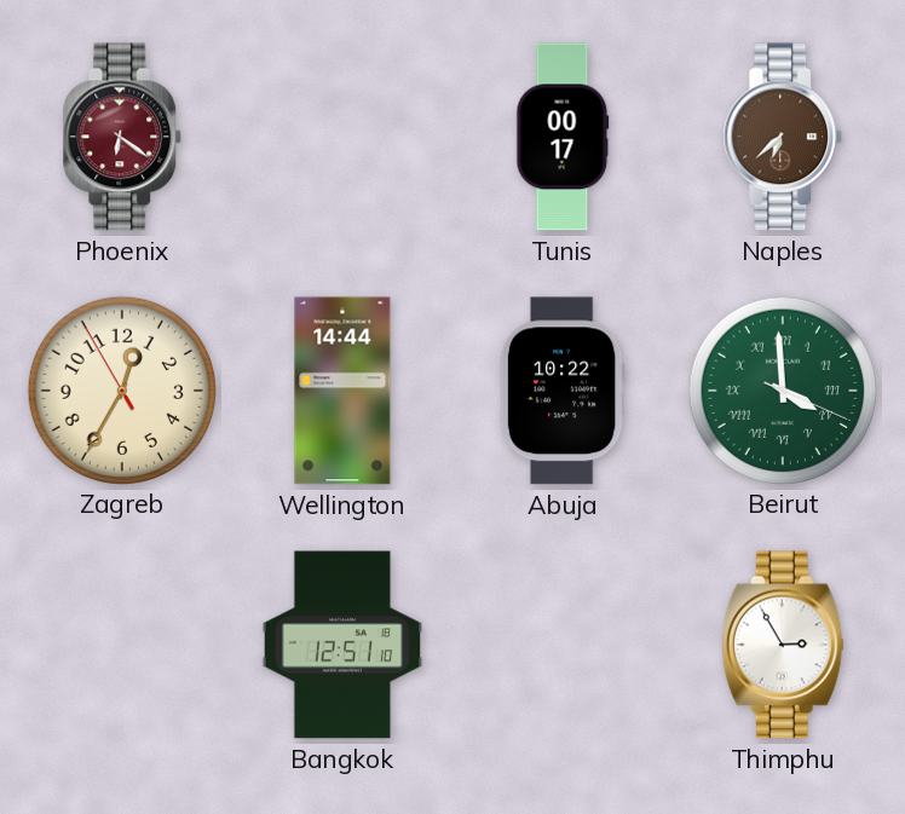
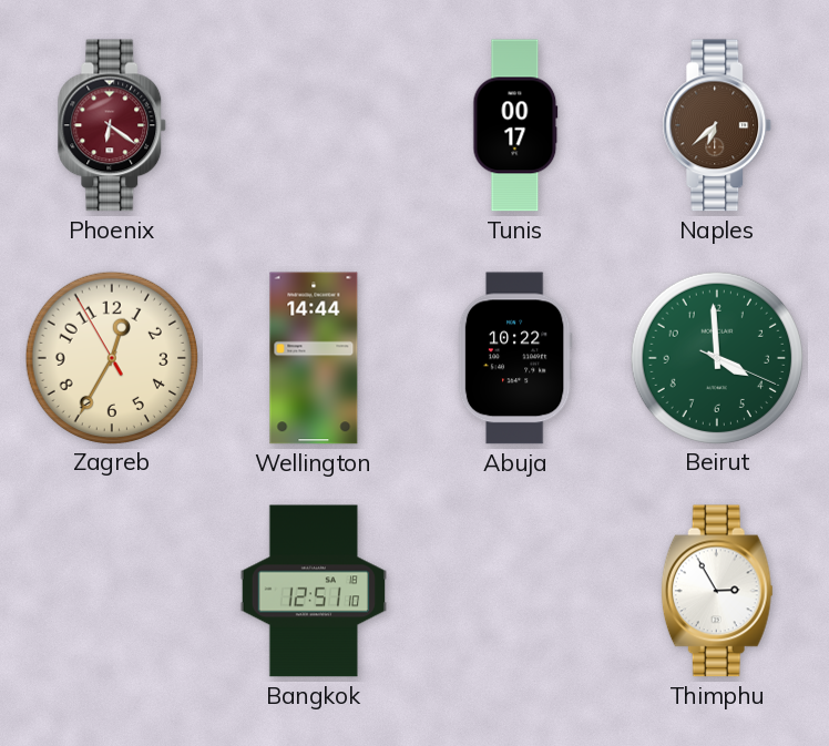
Beirut numerals: Roman -> Arabic
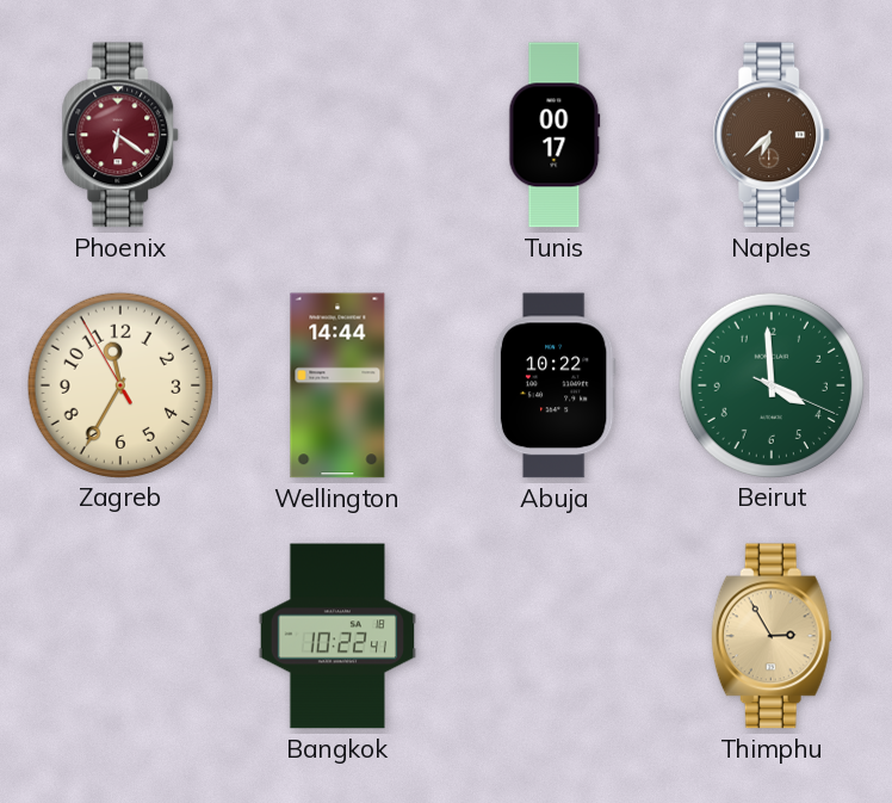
Zagreb: 12:34 -> 11:34
Bangkok: 12:51 -> 10:22
Thimphu dial: white -> champagne
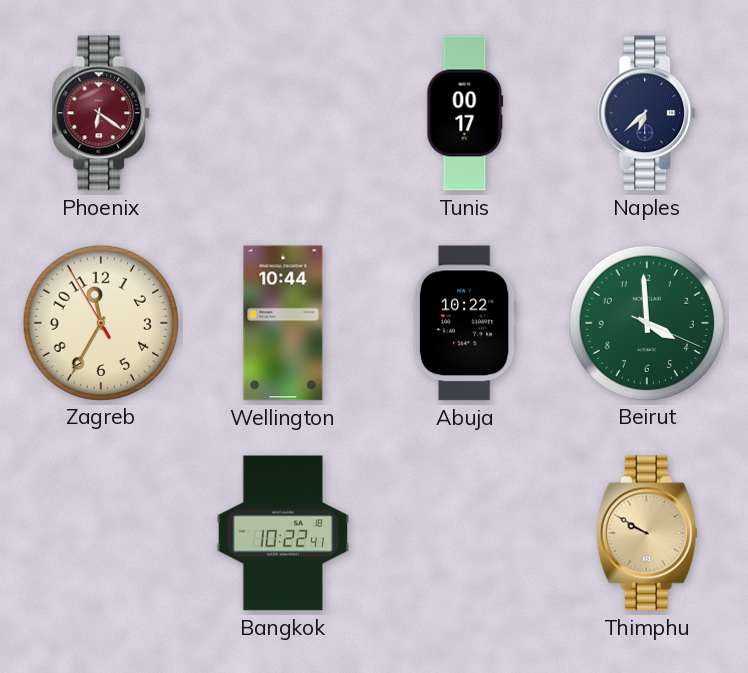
Naples dial: brown -> navy
Wellington: 14:44 -> 10:44
Thimphu: 2:55 -> 9:50
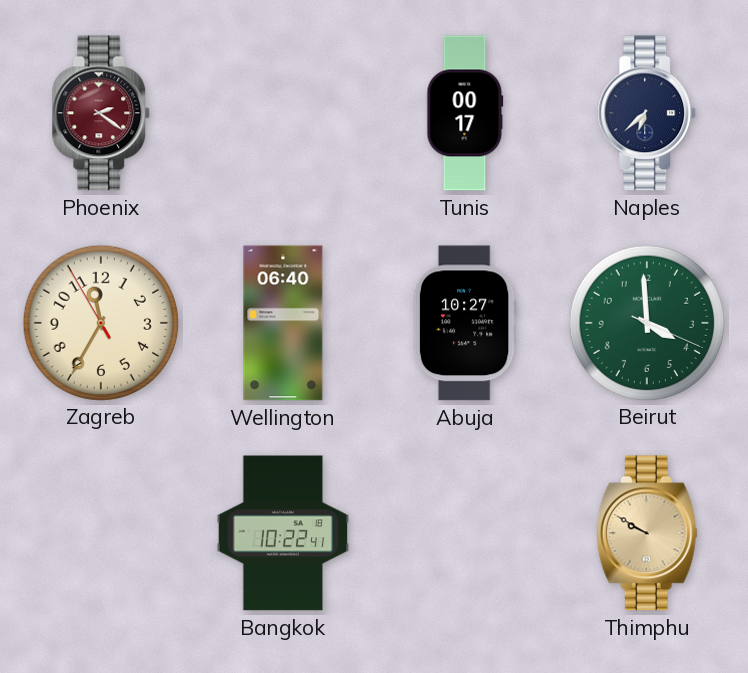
Phoenix: 6:21 -> 2:21
Wellington: 10:44 -> 06:40
Abuja: 10:22 -> 10:27
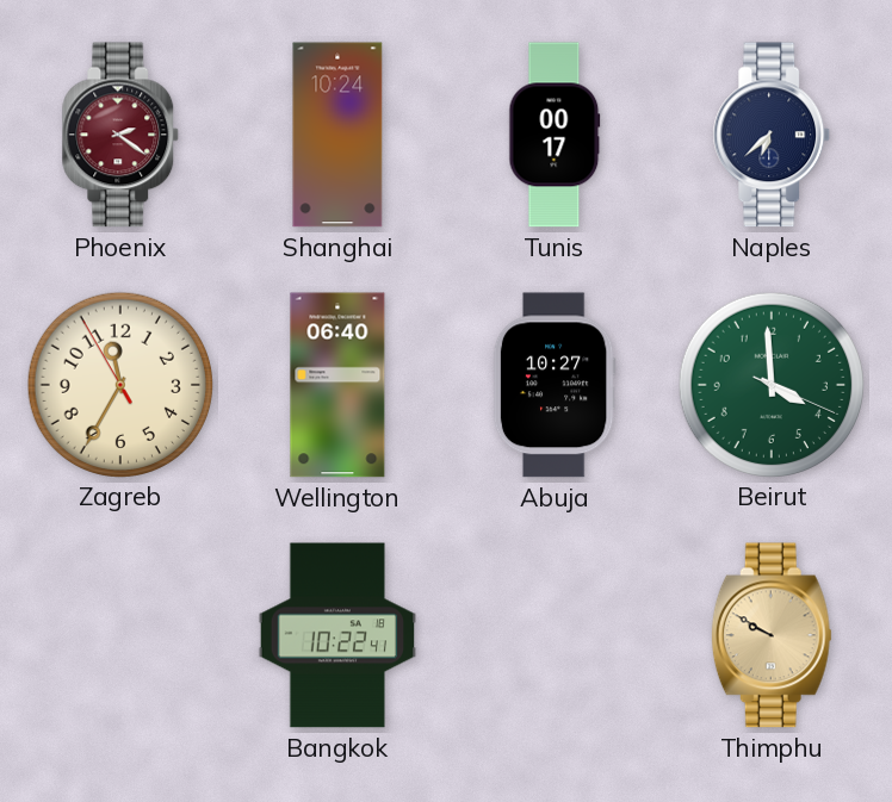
Shanghai: none -> 10:24
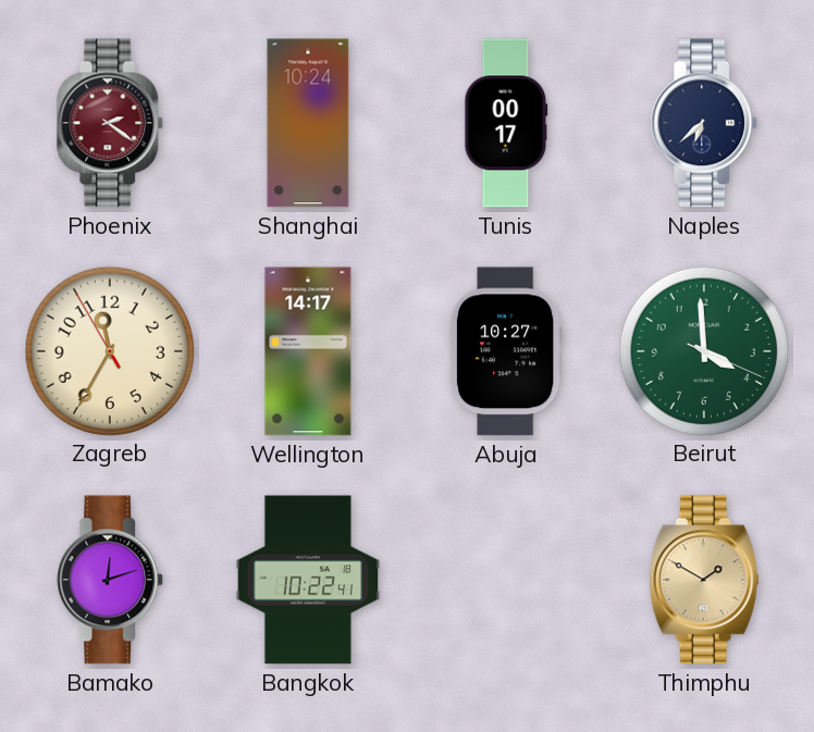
Wellington: 06:40 -> 14:17
Bamako: none -> 12:12
Thimphu: 9:50 -> 1:50
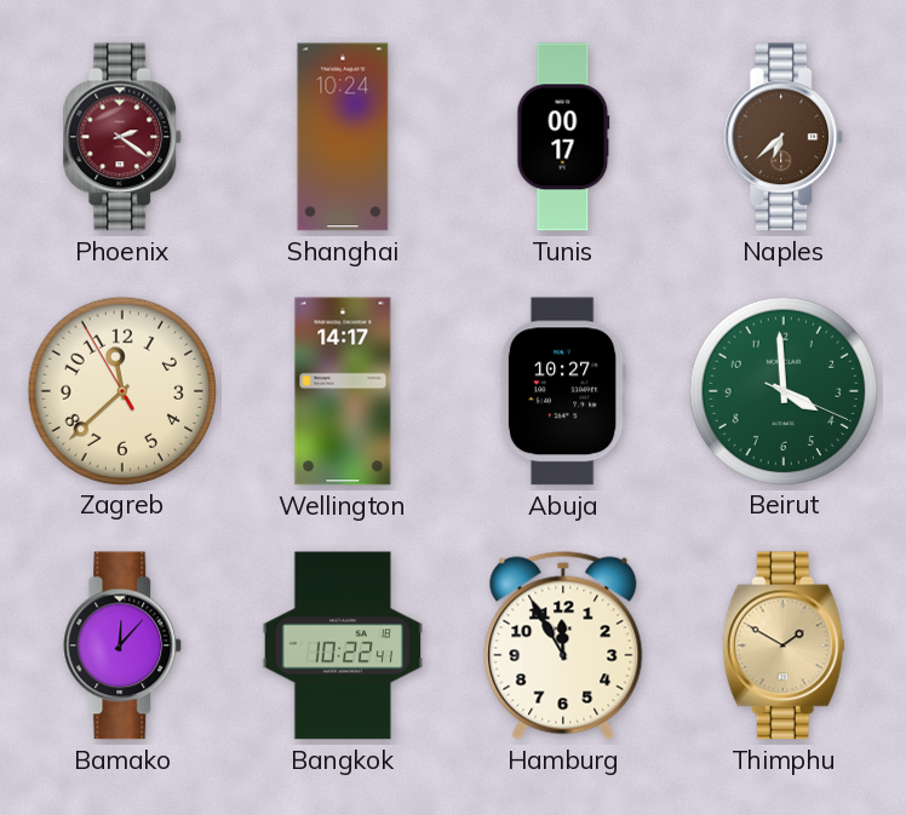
Naples dial: navy -> brown
Zagreb: 11:34 -> 11:37
Bamako: 12:12 -> 12:07
Hamburg: none -> 11:55
